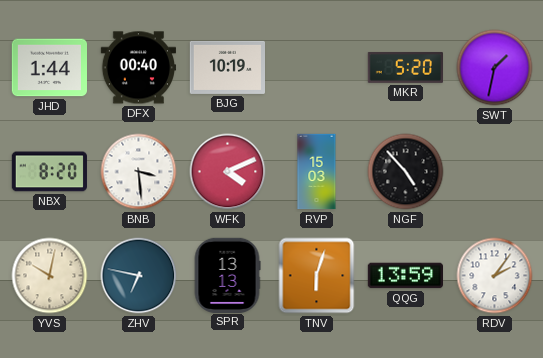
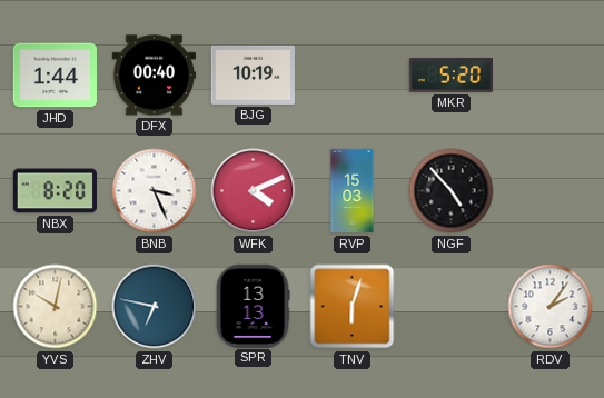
SWT: 1:32 -> none
BNB: 3:29 -> 3:26
QQG: 13:59 -> none
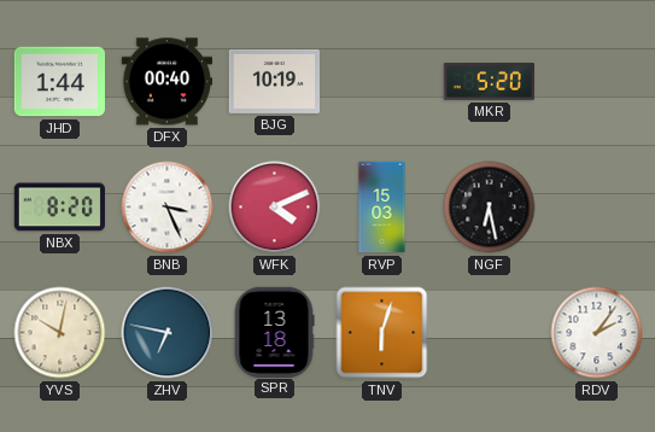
NGF: 4:53 -> 6:28
SPR: 13:13 -> 13:18
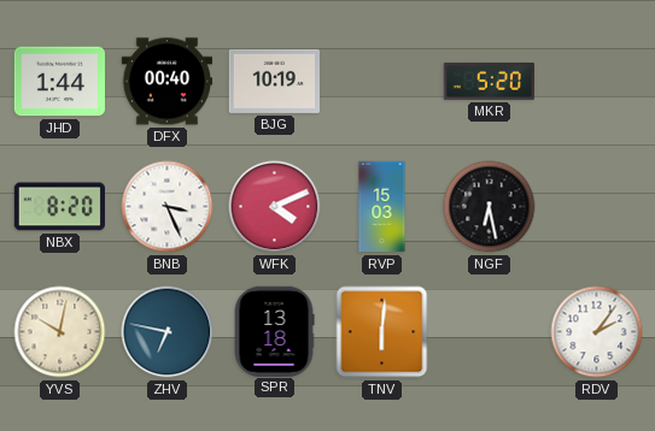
TNV: 6:03 -> 6:01
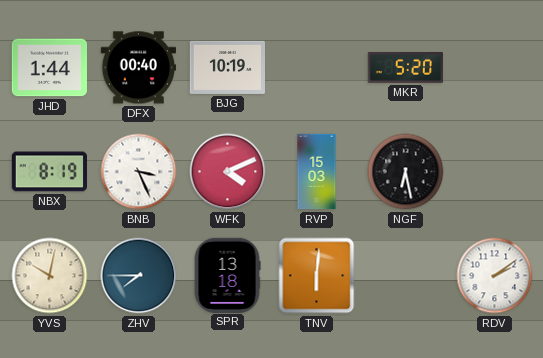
NBX: 8:20 -> 8:19
ZHV: 6:47 -> 7:45
RDV: 2:06 -> 2:09
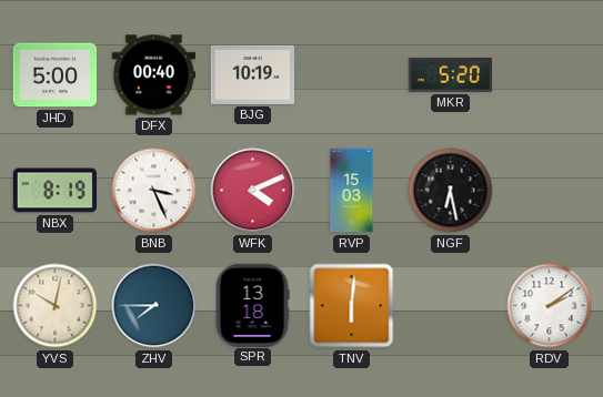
JHD: 1:44 -> 5:00
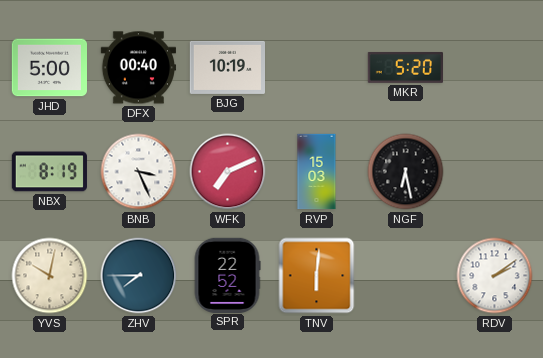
WFK: 4:11 -> 7:11
SPR: 13:18 -> 22:52
